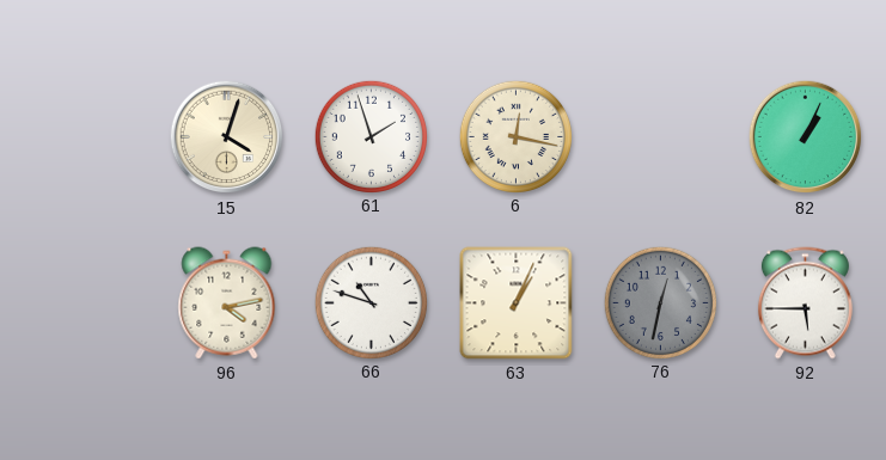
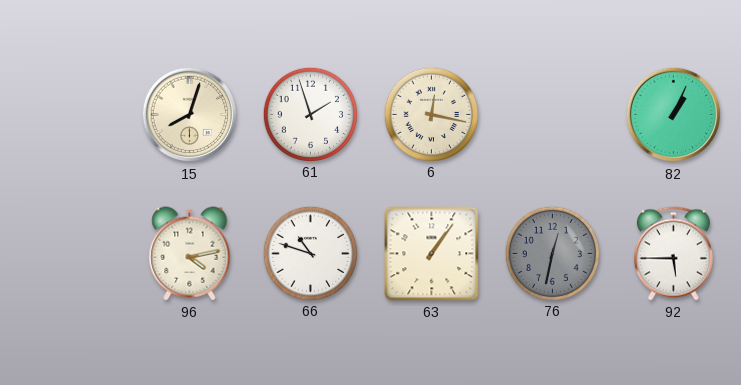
15: 4:03 -> 8:03
63: 1:04 -> 1:06
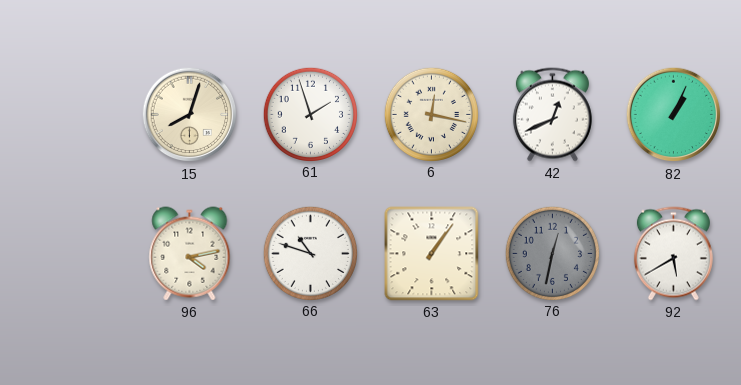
42: none -> 12:41
92: 5:45 -> 5:40
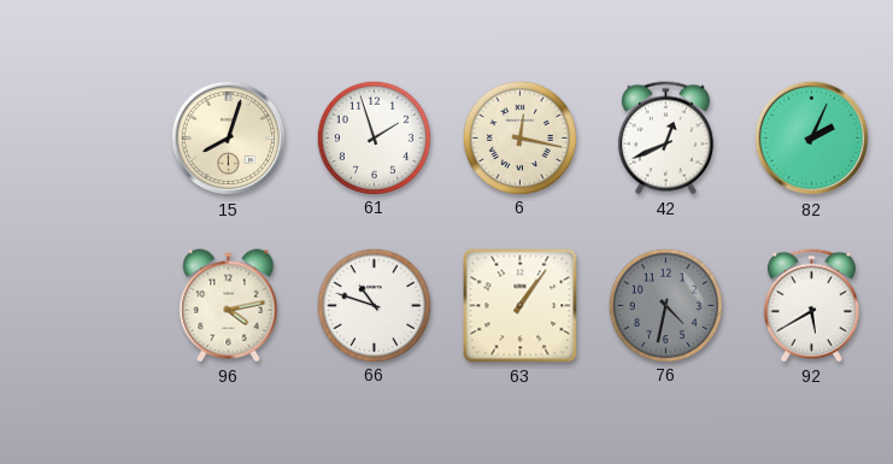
82: 1:04 -> 2:04
76: 12:32 -> 4:32
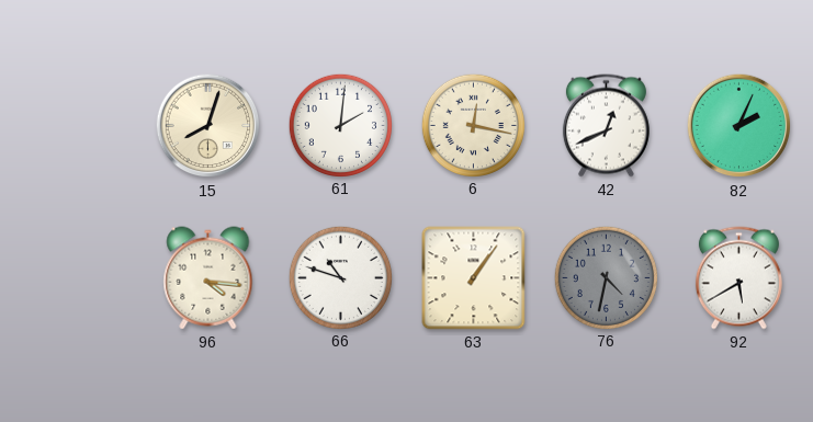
61: 1:57 -> 2:01
96: 4:13 -> 4:16
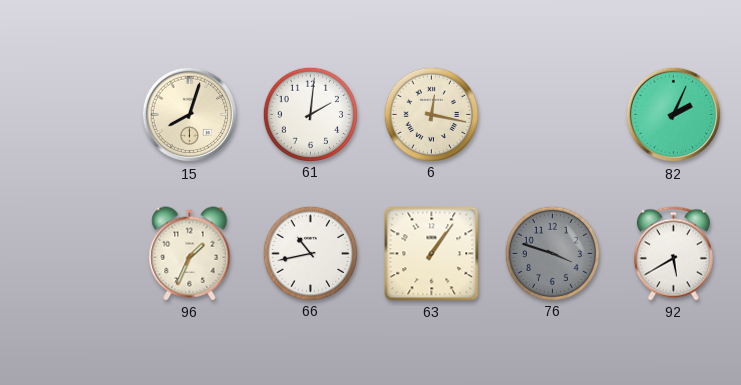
42: 12:41 -> none
96: 4:16 -> 1:34
66: 10:48 -> 10:43
76: 4:32 -> 3:48
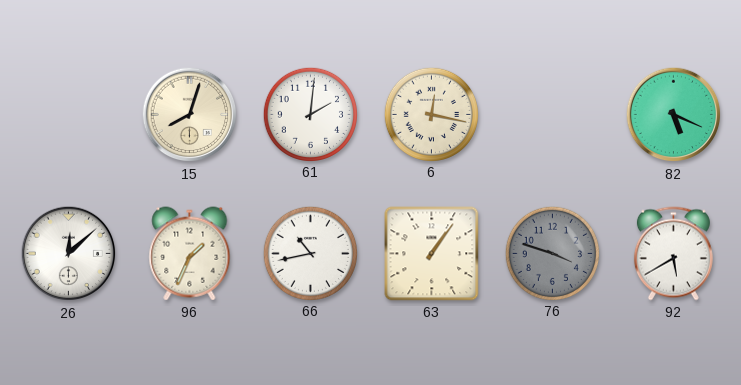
82: 2:04 -> 5:19
26: none -> 12:08
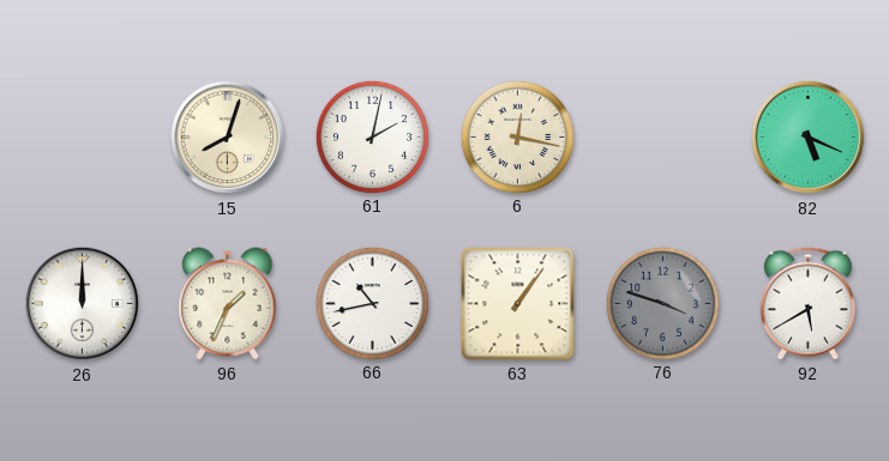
61: 2:01 -> 2:02
26: 12:08 -> 12:00
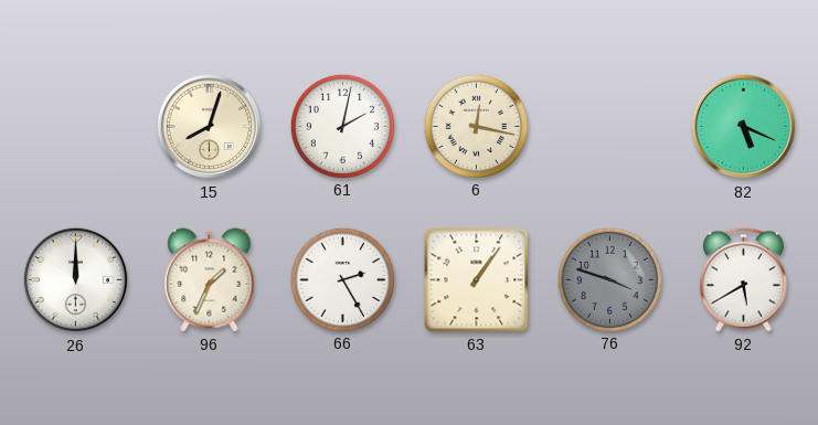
66: 10:43 -> 2:25
